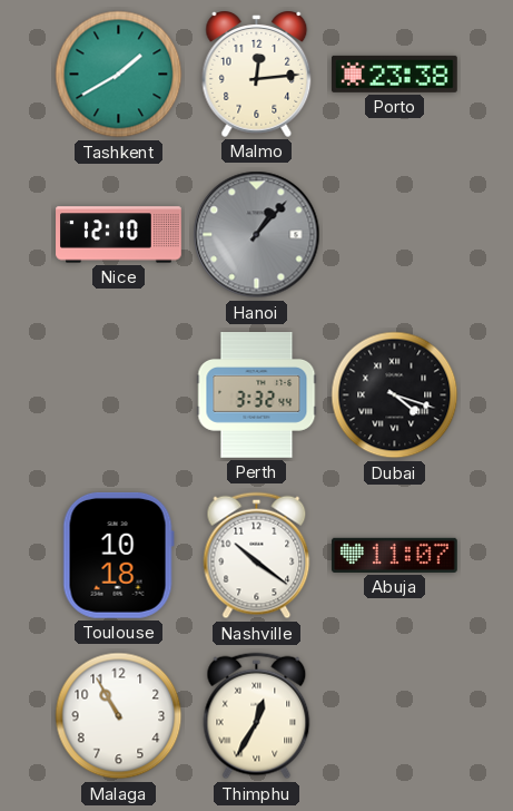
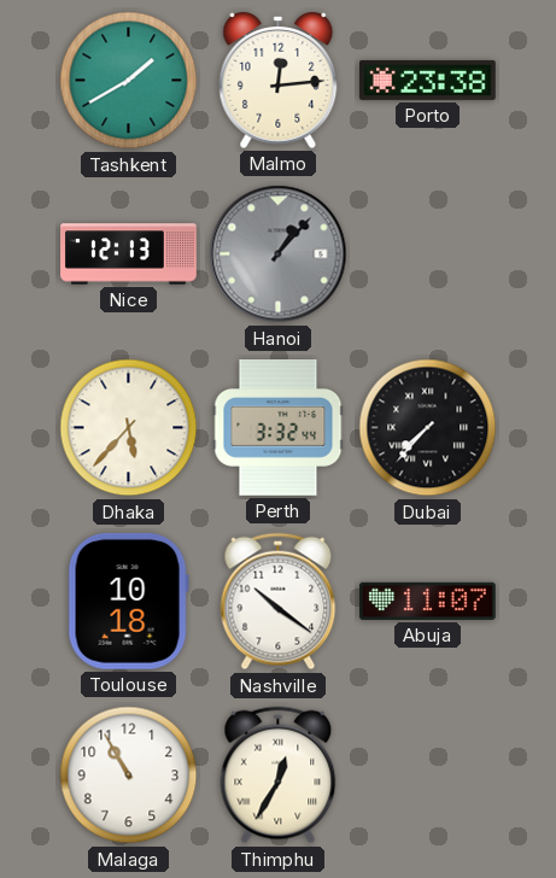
Nice: 12:10 -> 12:13
Dhaka: none -> 5:37
Dubai: 4:18 -> 7:37
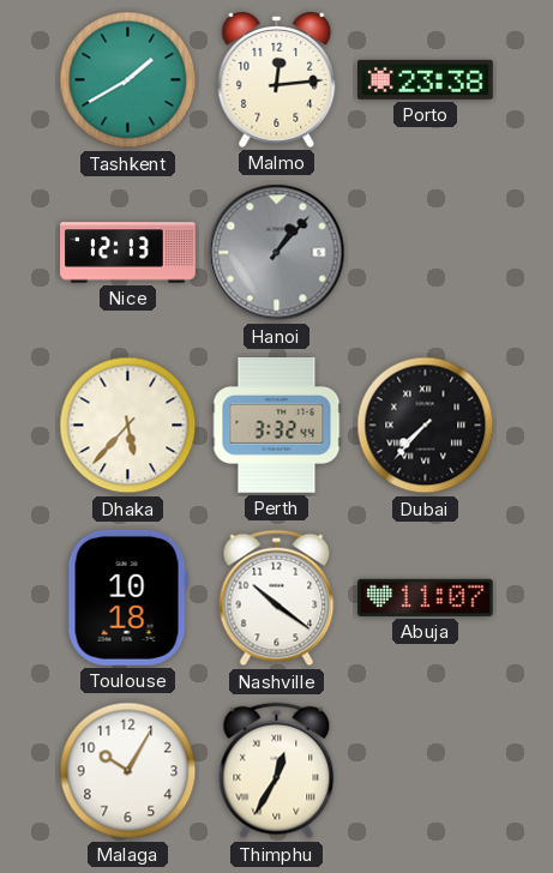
Malaga: 10:55 -> 10:05
